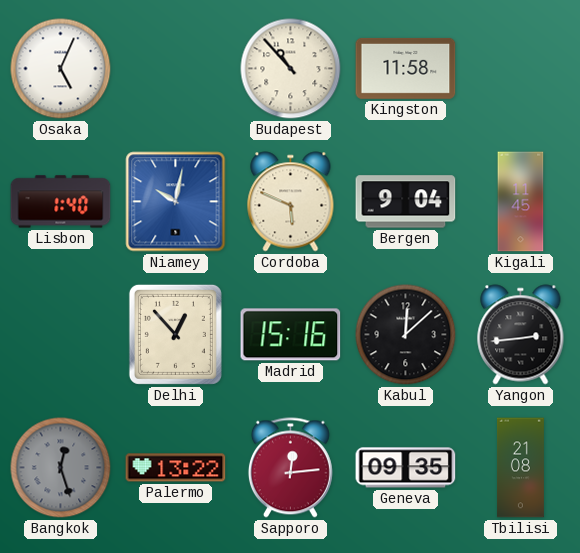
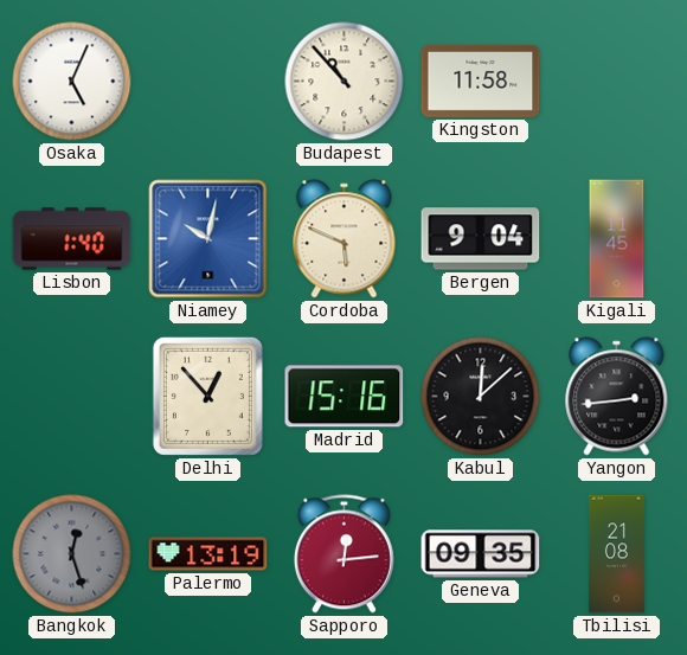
Palermo: 13:22 -> 13:19
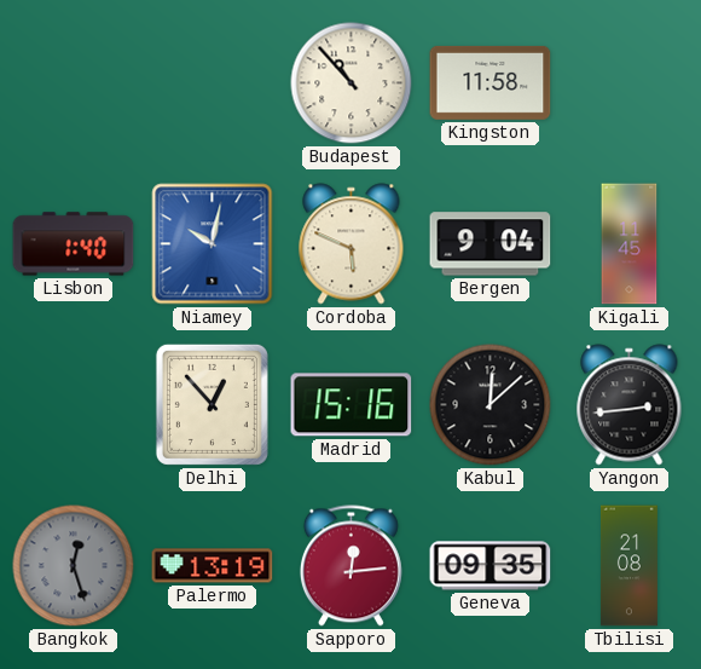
Osaka: 5:04 -> none
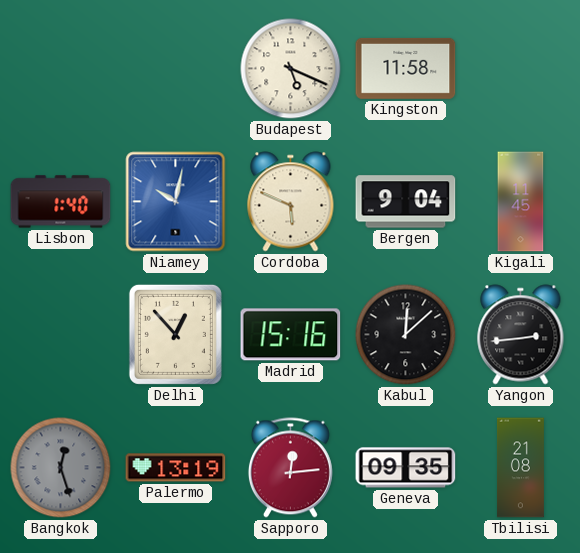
Budapest: 10:53 -> 5:19
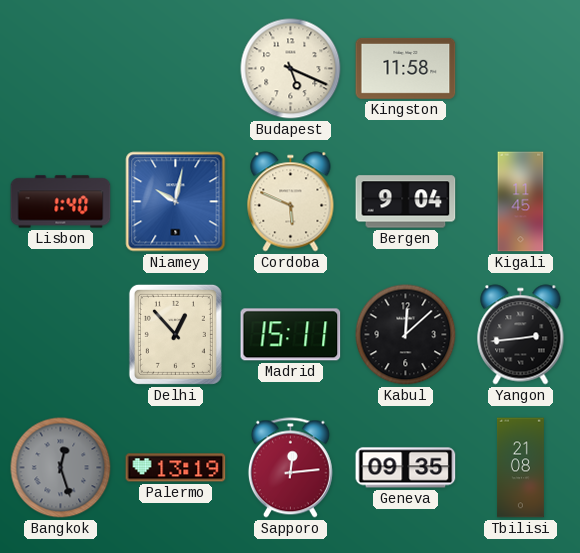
Madrid: 15:16 -> 15:11
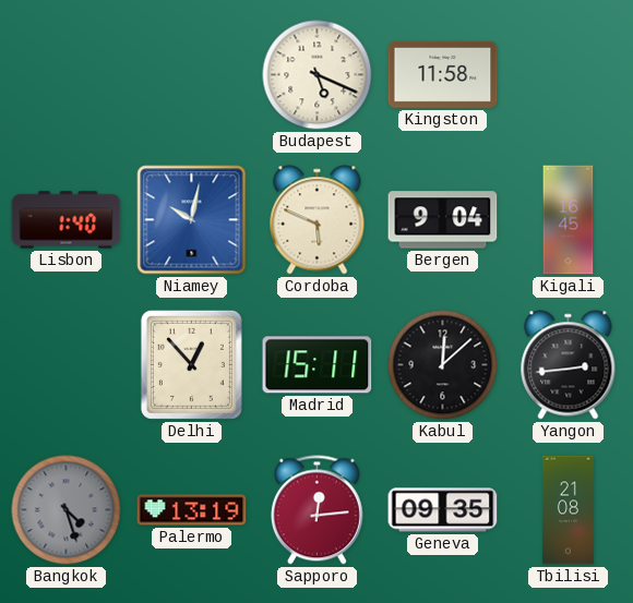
Kigali: 11:45 -> 16:45
Bangkok: 12:27 -> 4:27
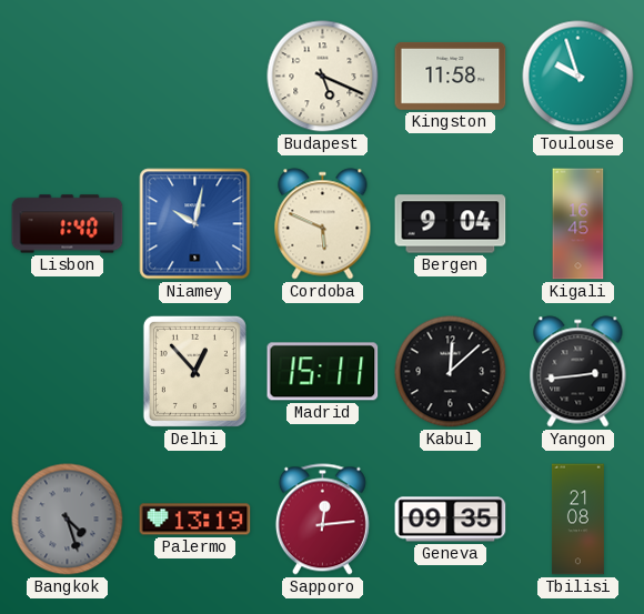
Toulouse: none -> 9:57
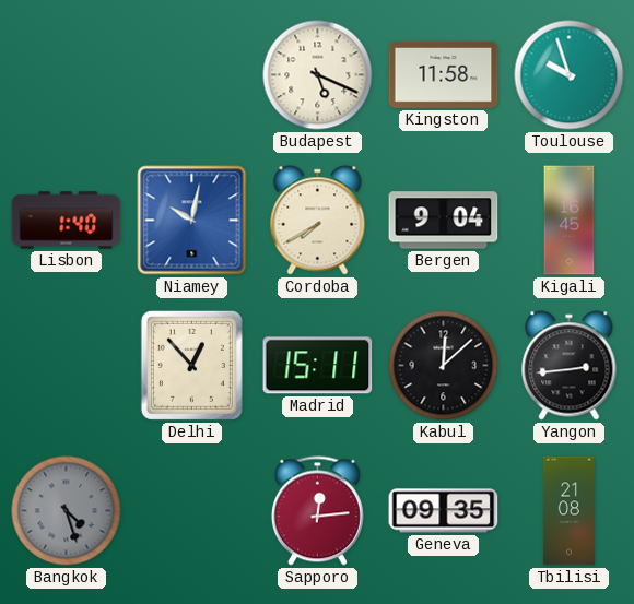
Cordoba: 5:49 -> 7:40
Palermo: 13:19 -> none
